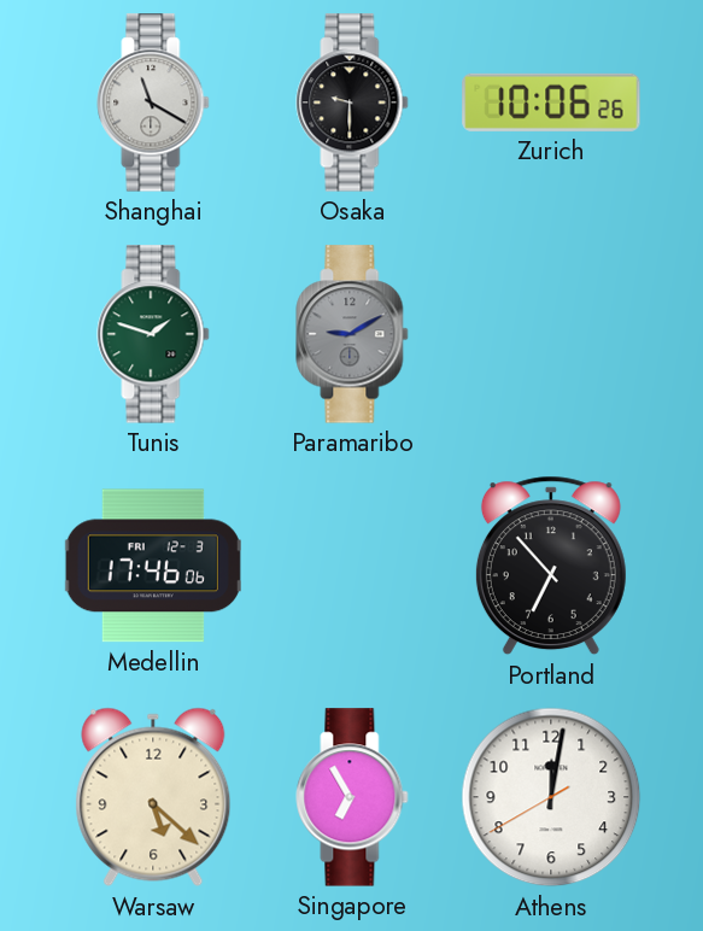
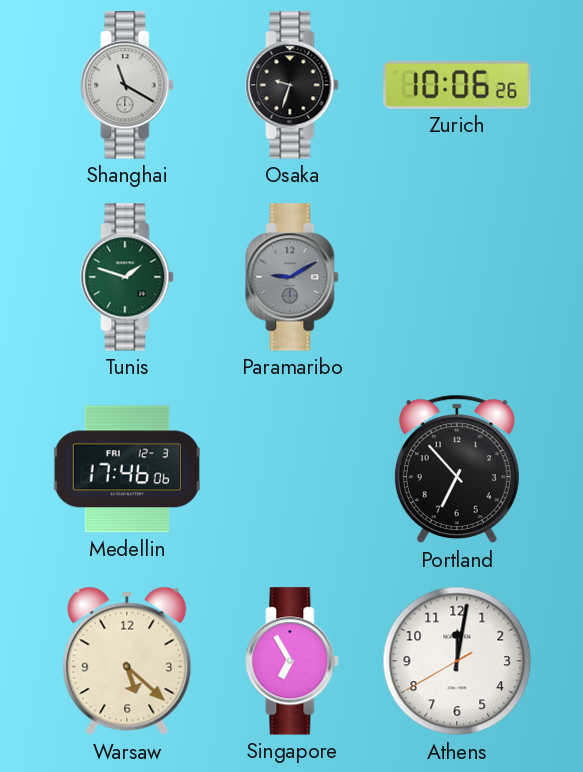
Osaka: 9:30 -> 9:33
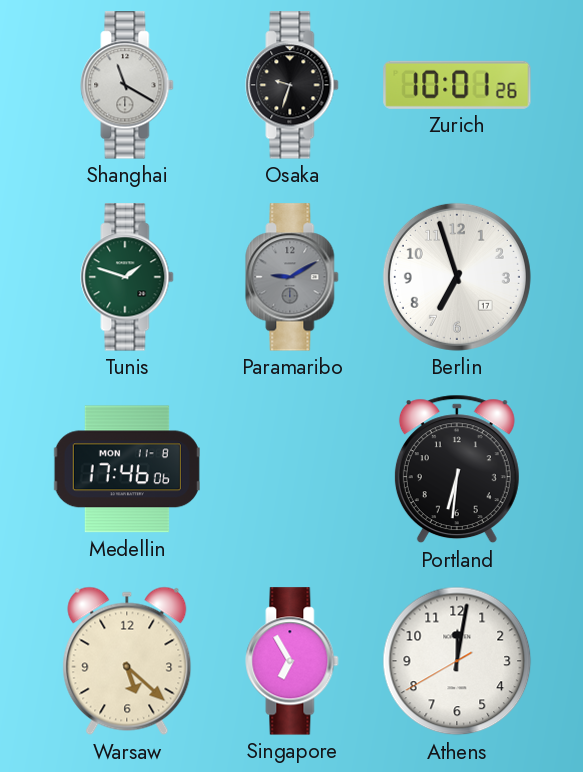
Zurich: 10:06 -> 10:01
Berlin: none -> 6:57
Medellin date: FRI 12-3 -> MON 11-8
Portland: 6:53 -> 6:31
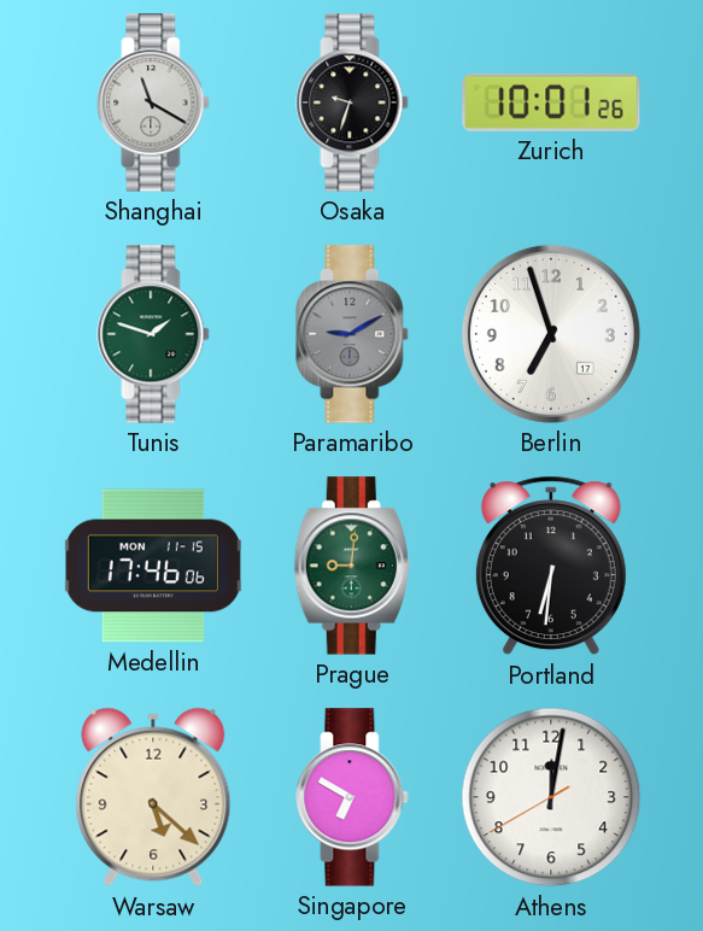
Medellin date: MON 11-8 -> MON 11-15
Prague: none -> 9:01
Singapore: 6:55 -> 6:50
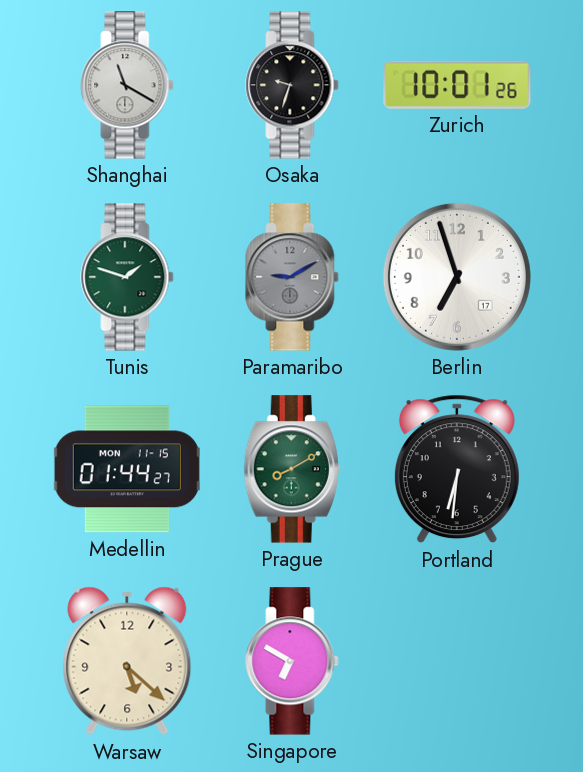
Medellin: 17:46 -> 01:44
Prague: 9:01 -> 8:10
Athens: 12:01 -> none
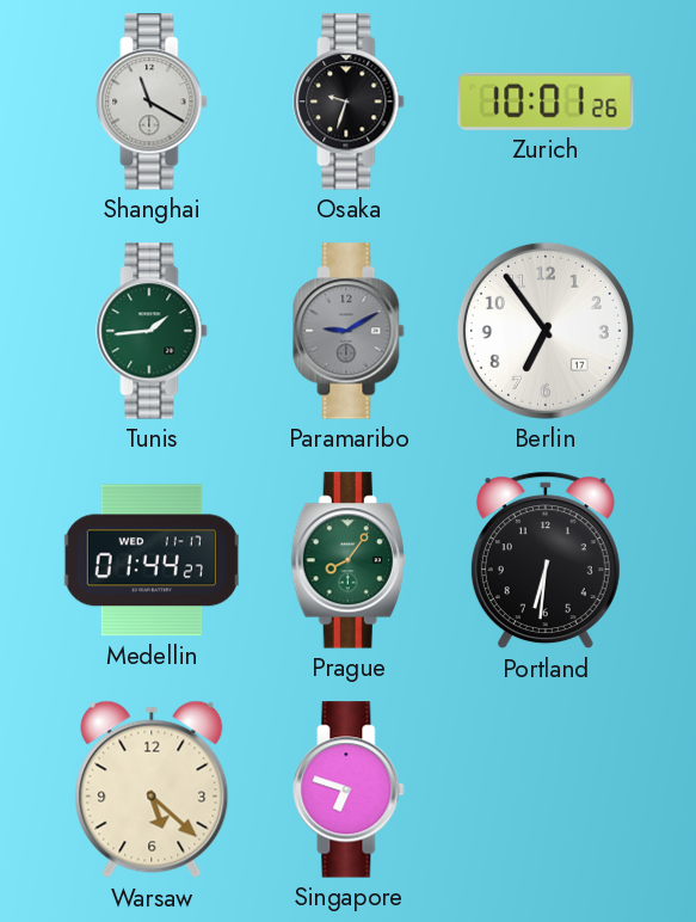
Tunis: 1:48 -> 1:44
Berlin: 6:57 -> 6:54
Medellin date: MON 11-15 -> WED 11-17
Prague: 8:10 -> 8:06
Singapore: 6:50 -> 6:48
